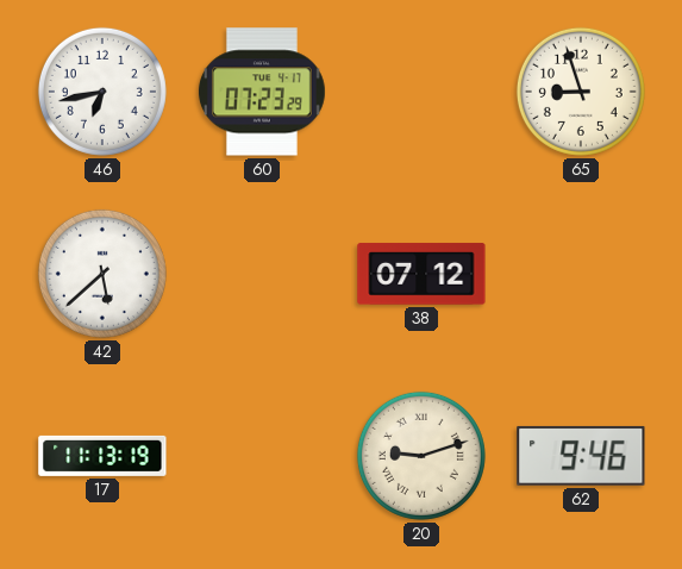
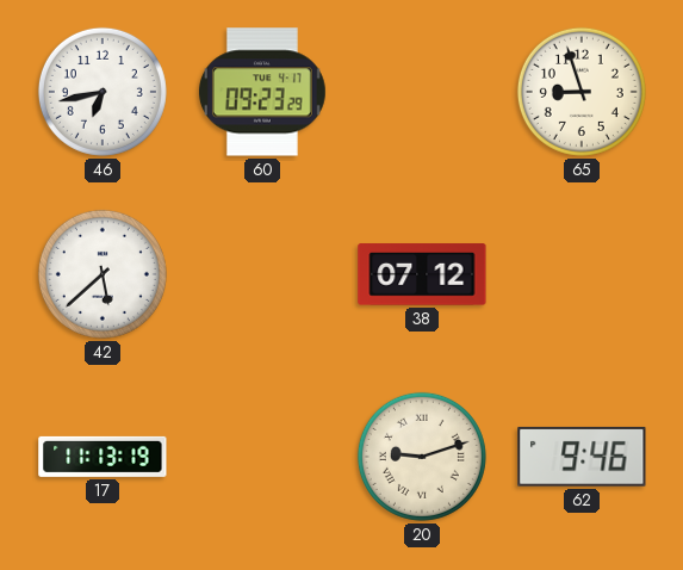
60: 07:23 -> 09:23
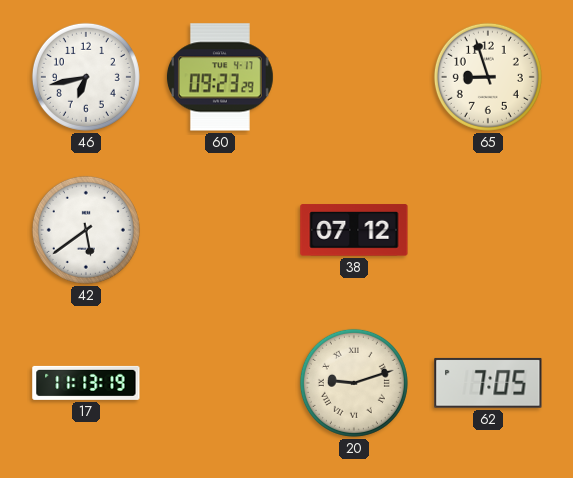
42: 5:38 -> 5:39
62: 9:46 -> 7:05
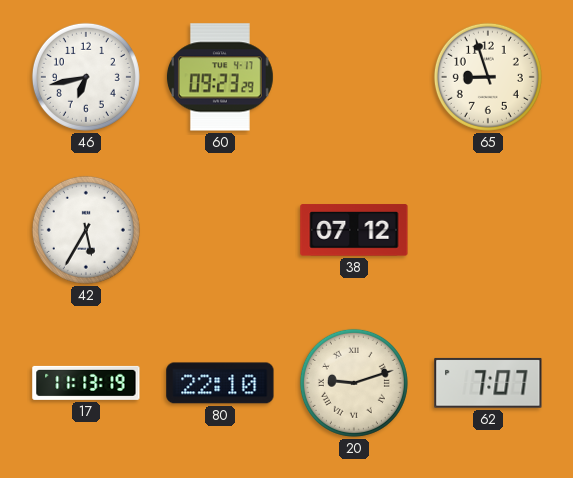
42: 5:39 -> 5:35
80: none -> 22:10
62: 7:05 -> 7:07
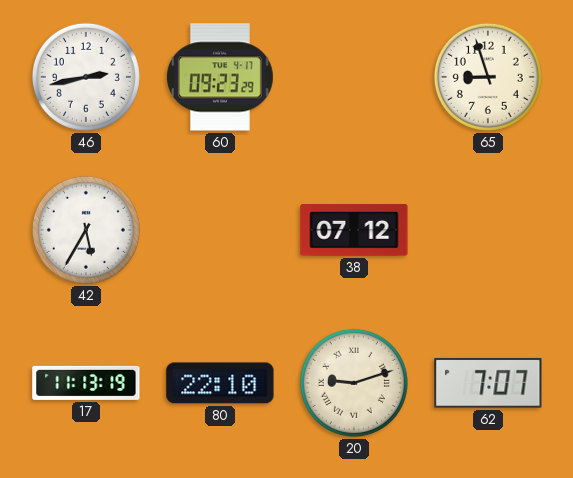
46: 6:43 -> 2:43
